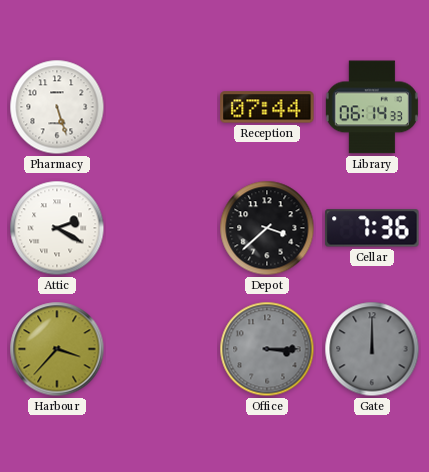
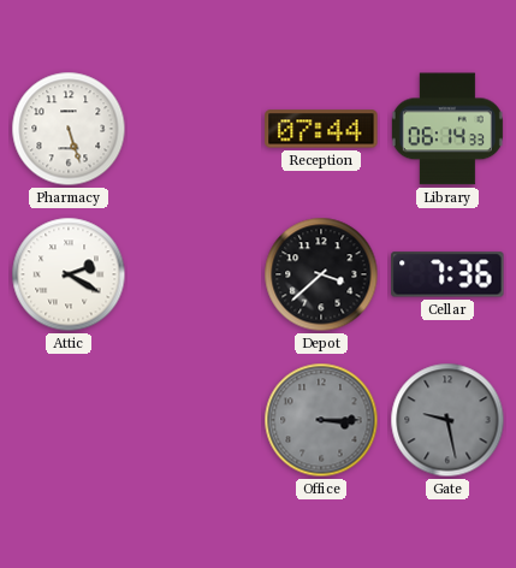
Harbour: 3:37 -> none
Gate: 12:00 -> 9:28
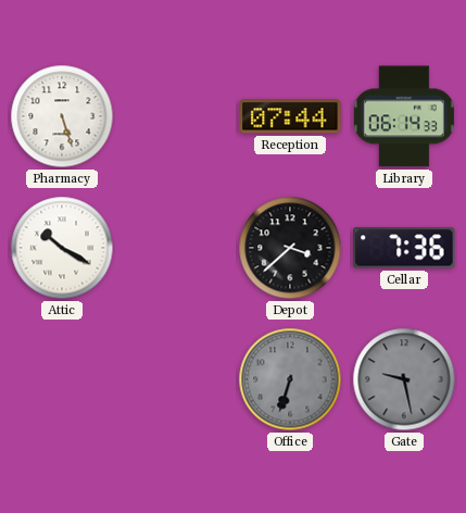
Attic: 2:20 -> 10:20
Office: 3:15 -> 6:33
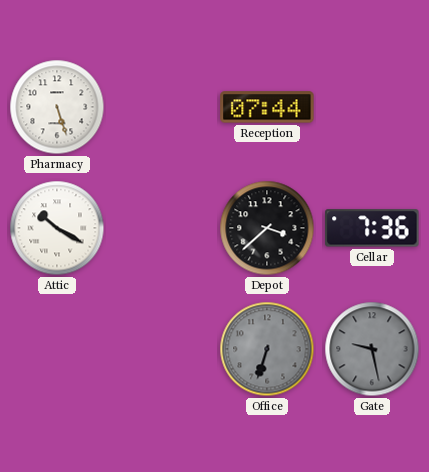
Library: 06:14 -> none
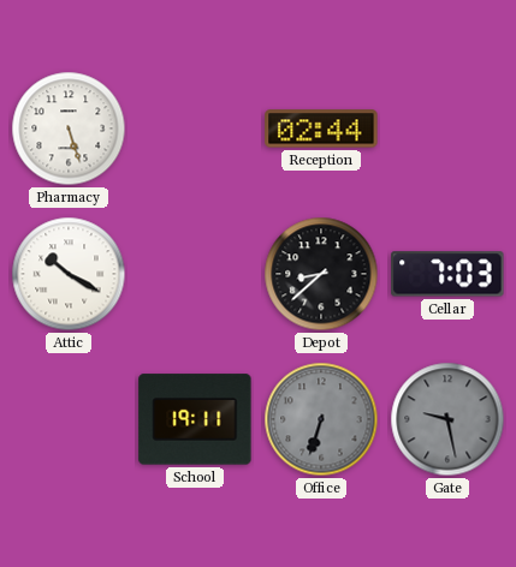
Reception: 07:44 -> 02:44
Depot: 3:38 -> 8:38
Cellar: 7:36 -> 7:03
School: none -> 19:11
